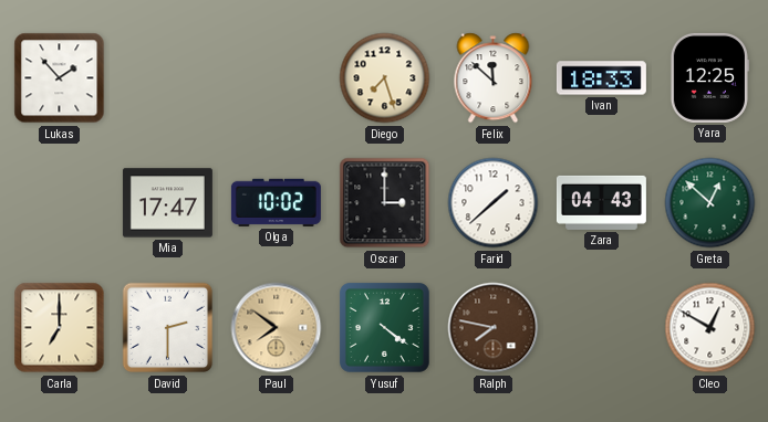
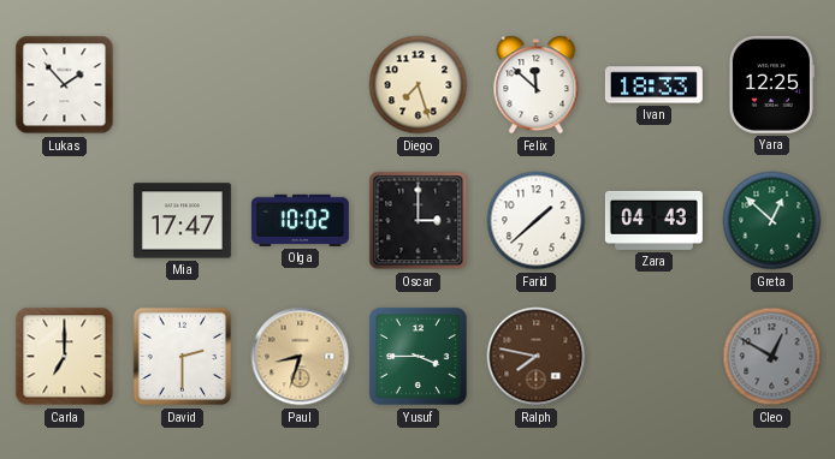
Paul: 7:51 -> 8:33
Yusuf: 4:21 -> 3:45
Cleo dial: white -> grey
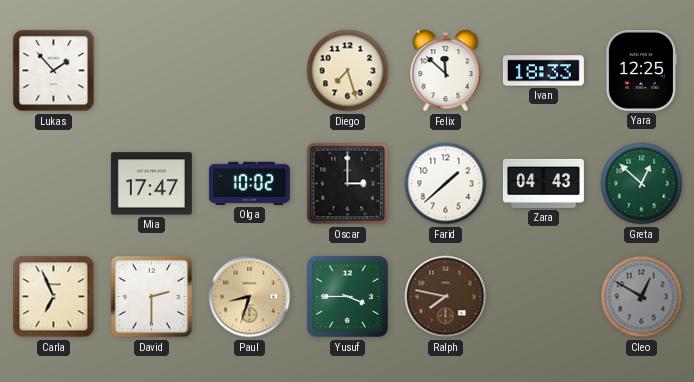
Carla: 7:00 -> 6:56
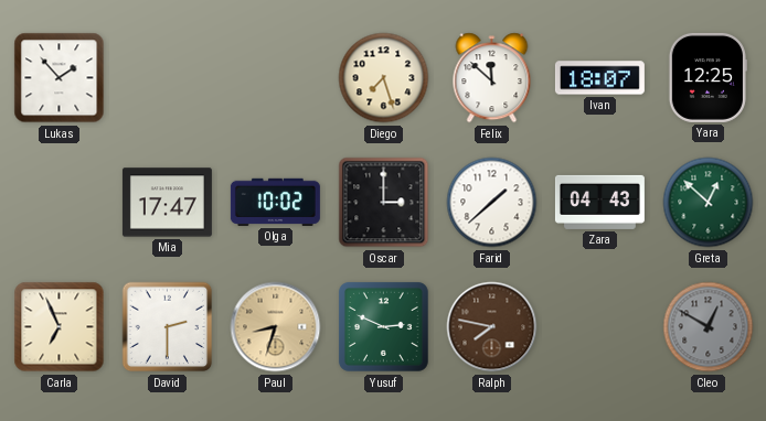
Ivan: 18:33 -> 18:07
Yusuf: 3:45 -> 2:49
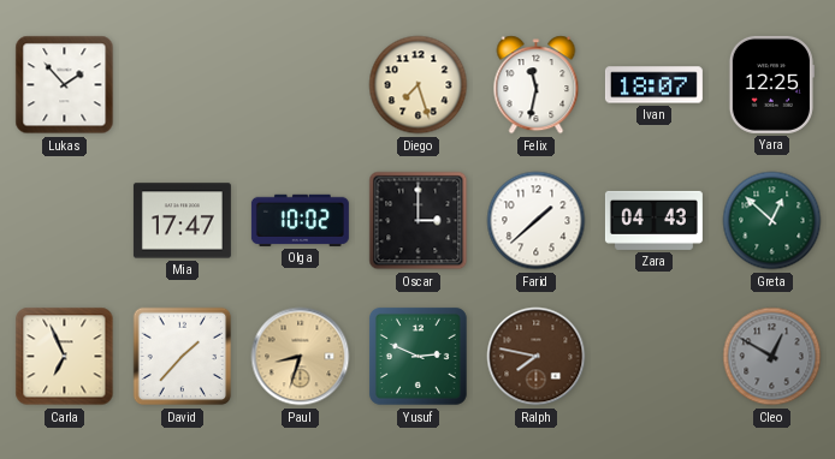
Felix: 11:52 -> 11:32
David: 2:30 -> 1:37
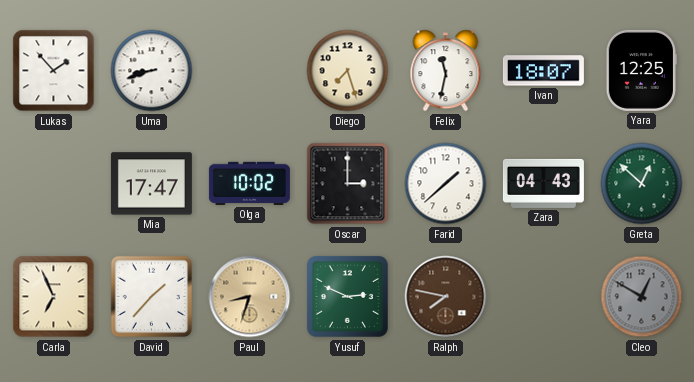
Uma: none -> 8:42
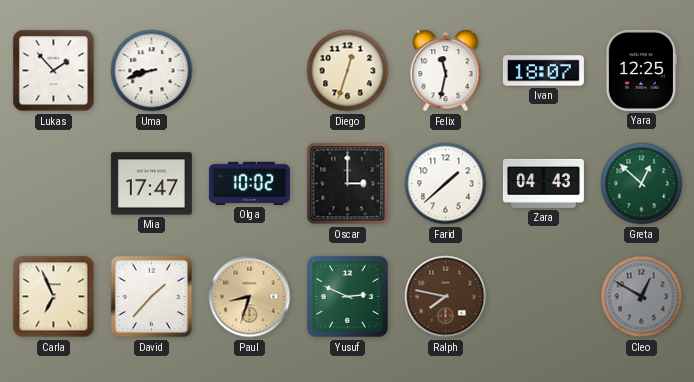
Diego: 7:27 -> 12:33
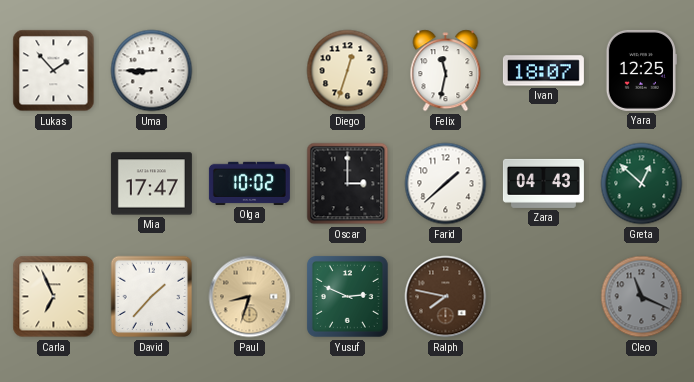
Uma: 8:42 -> 8:45
Cleo: 12:50 -> 11:19
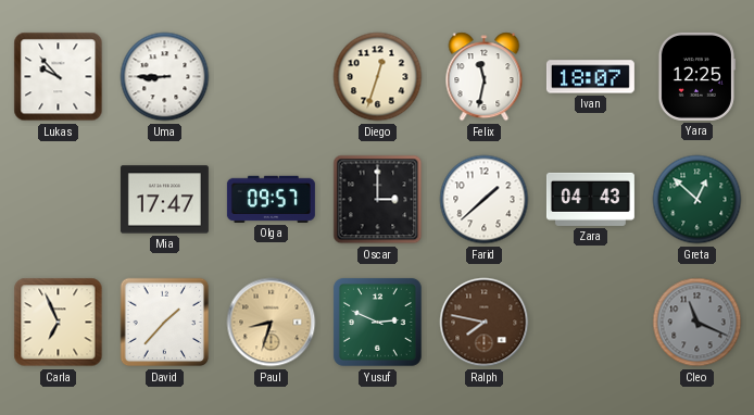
Lukas: 1:53 -> 9:53
Olga: 10:02 -> 09:57
